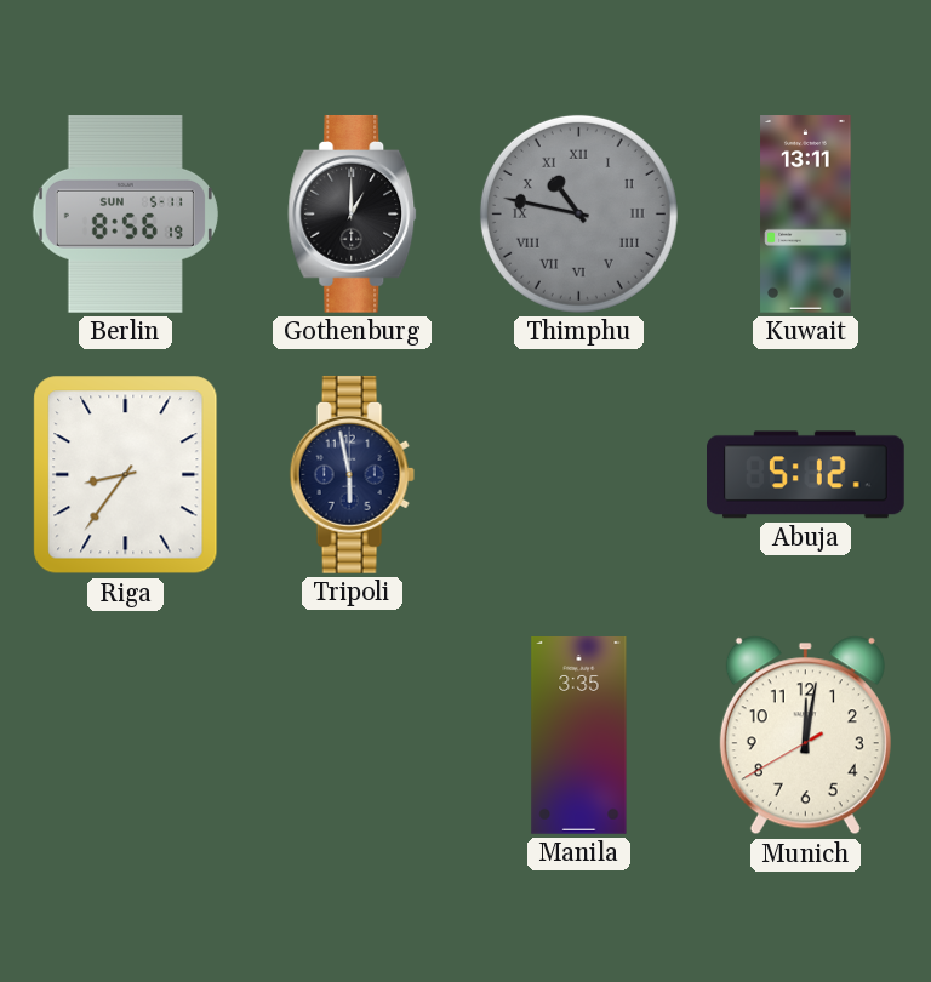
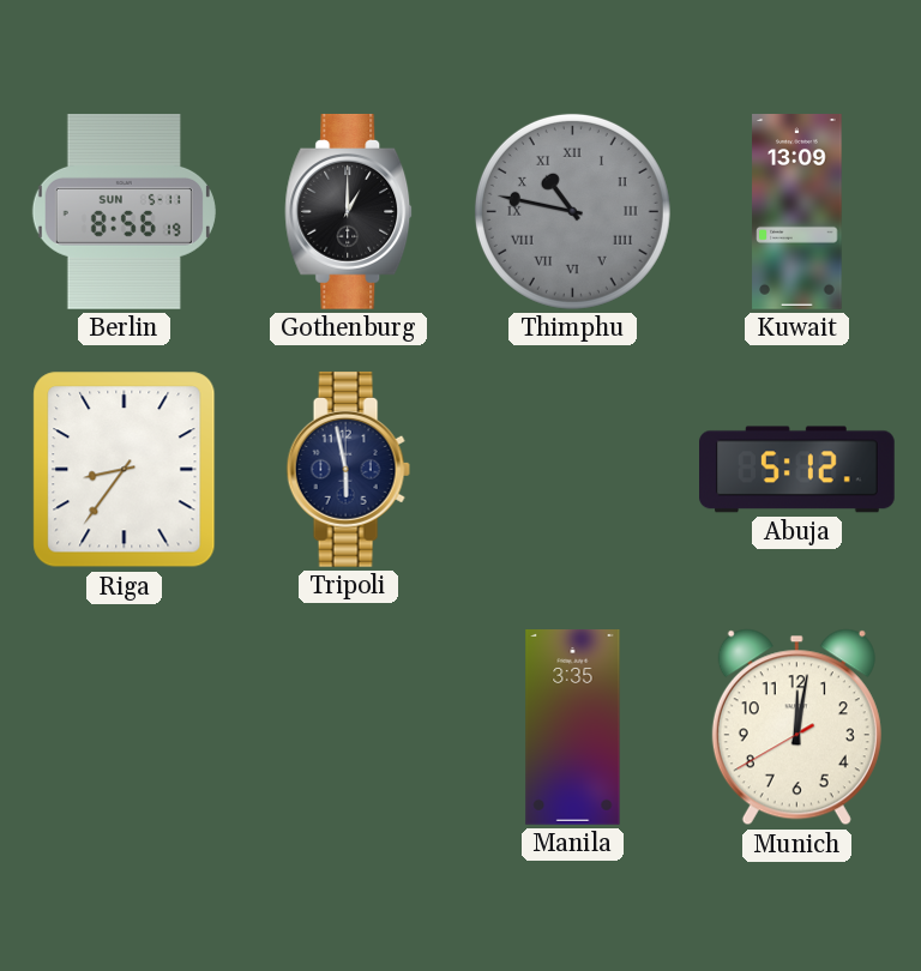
Kuwait: 13:11 -> 13:09
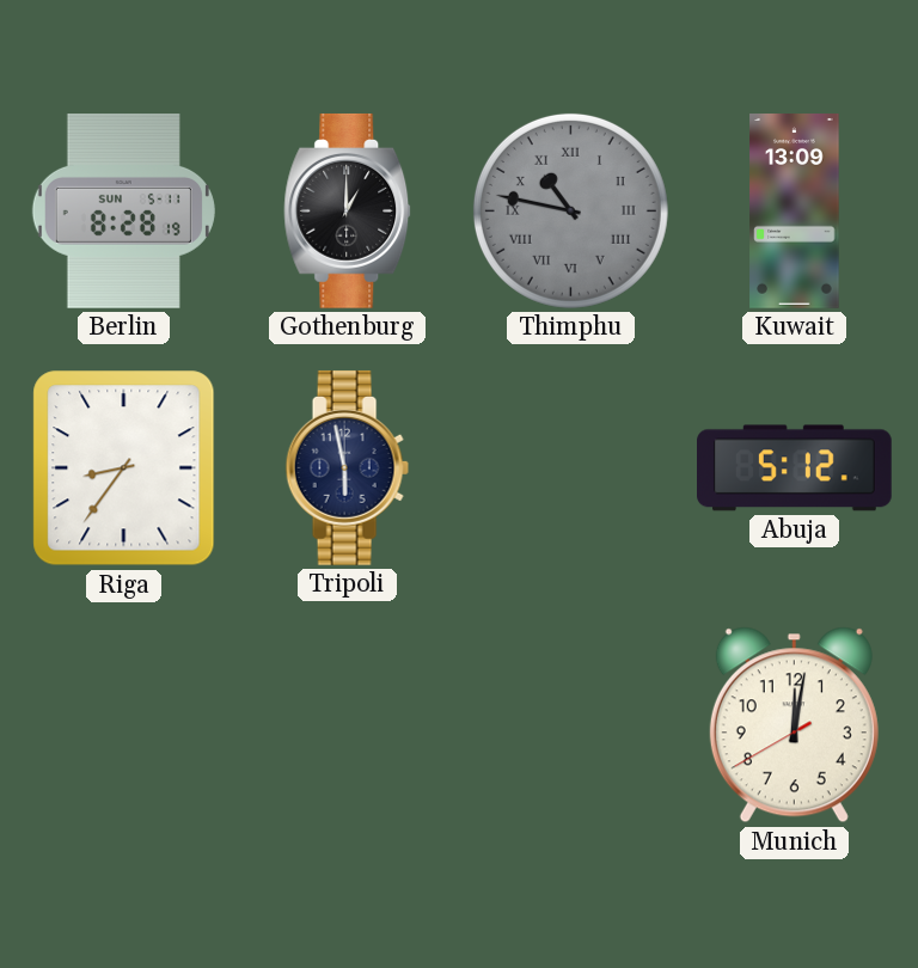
Berlin: 8:56 -> 8:28
Manila: 3:35 -> none
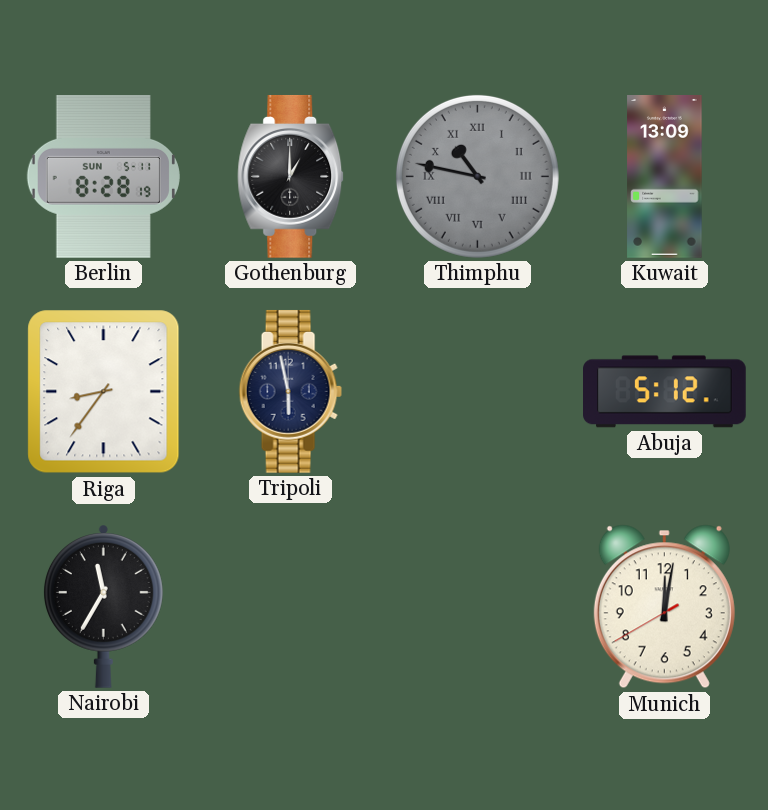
Nairobi: none -> 11:35
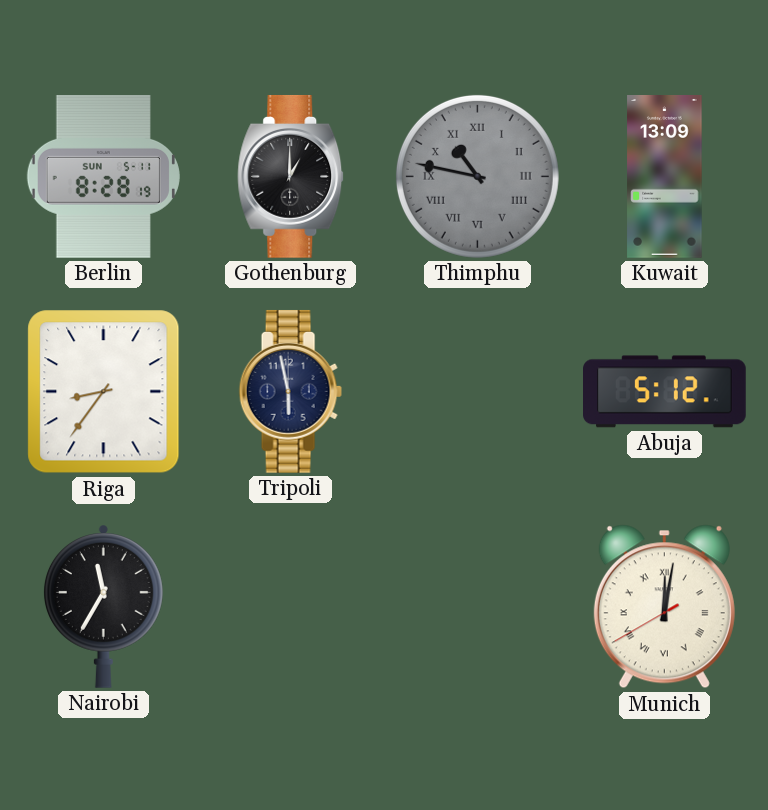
Munich numerals: Arabic -> Roman
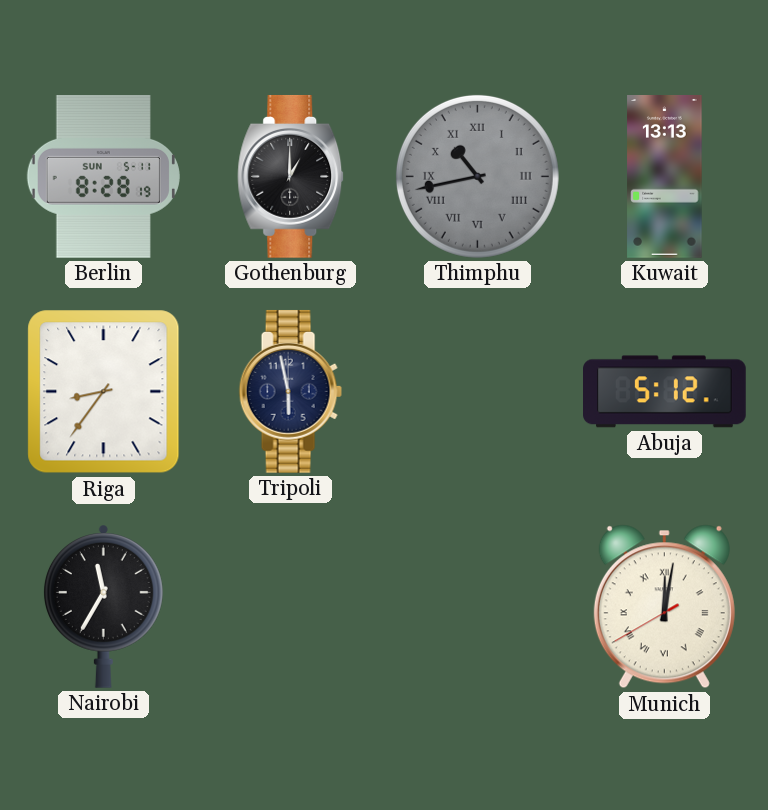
Thimphu: 10:47 -> 10:43
Kuwait: 13:09 -> 13:13
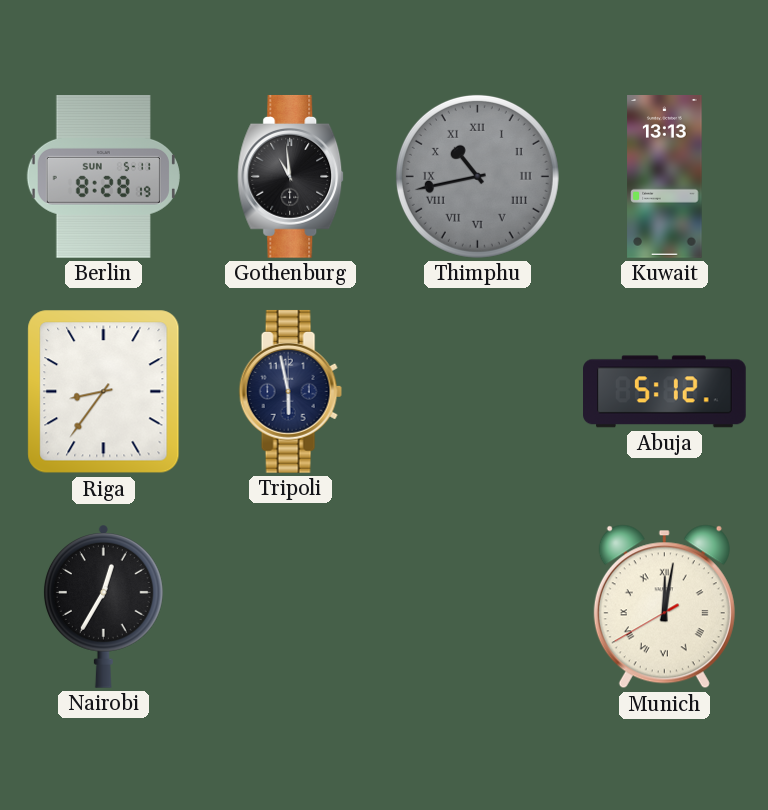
Gothenburg: 1:00 -> 10:59
Nairobi: 11:35 -> 12:35
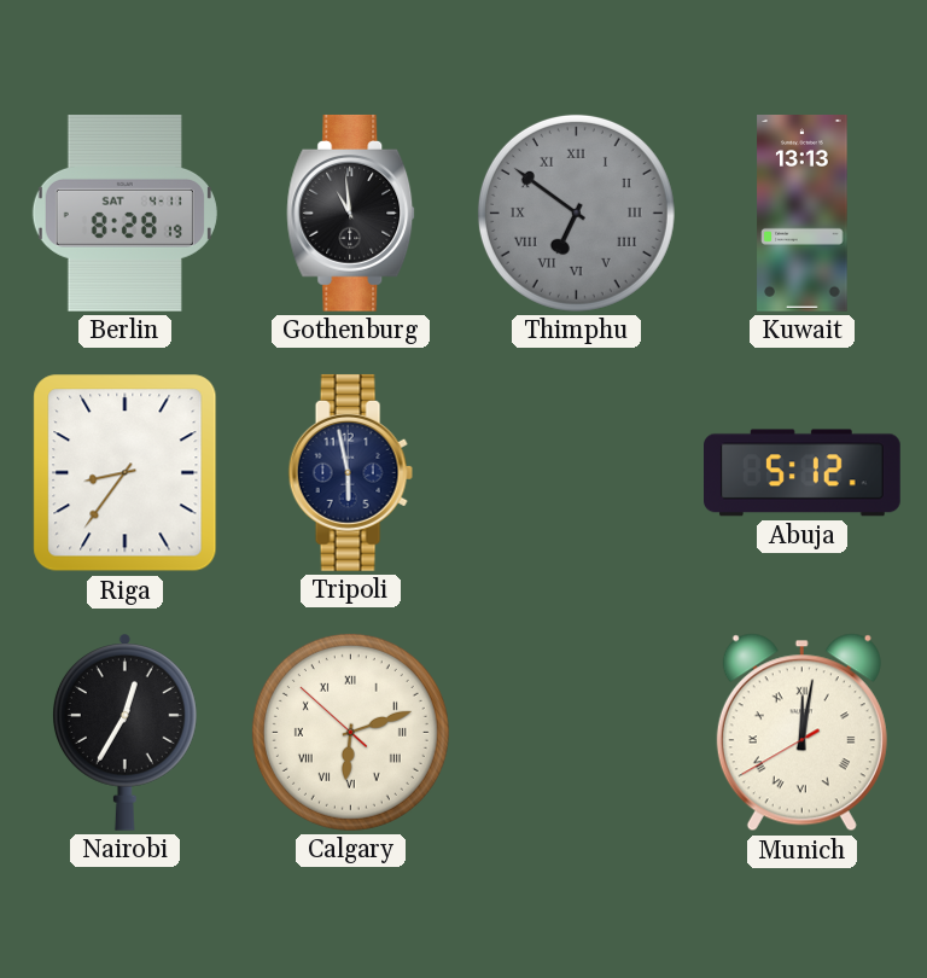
Berlin date: SUN 5-11 -> SAT 4-11
Thimphu: 10:43 -> 6:51
Calgary: none -> 6:11
